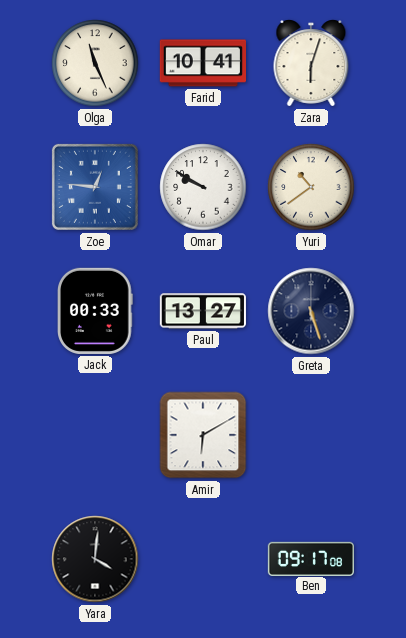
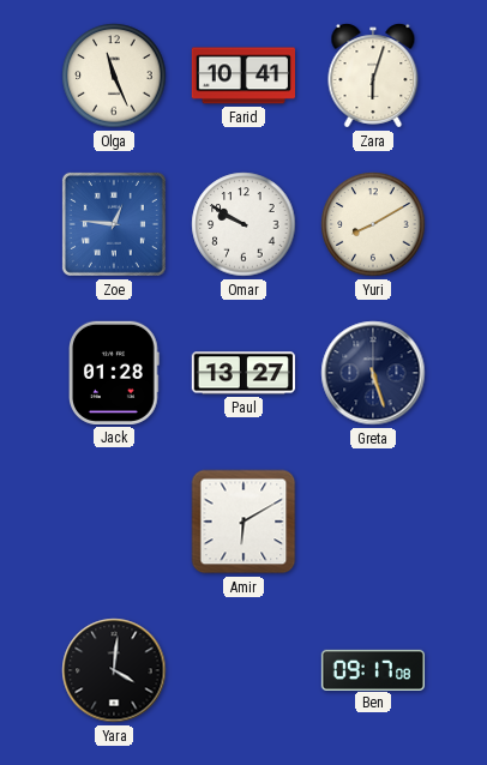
Yuri: 10:39 -> 8:10
Jack: 00:33 -> 01:28
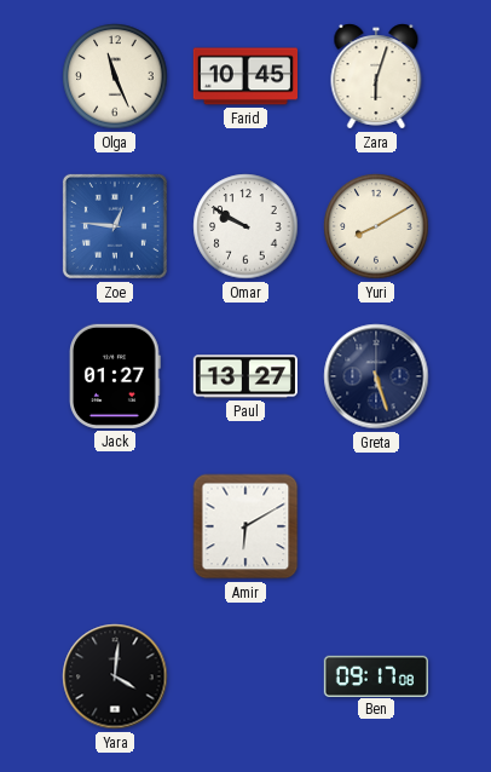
Farid: 10:41 -> 10:45
Jack: 01:28 -> 01:27
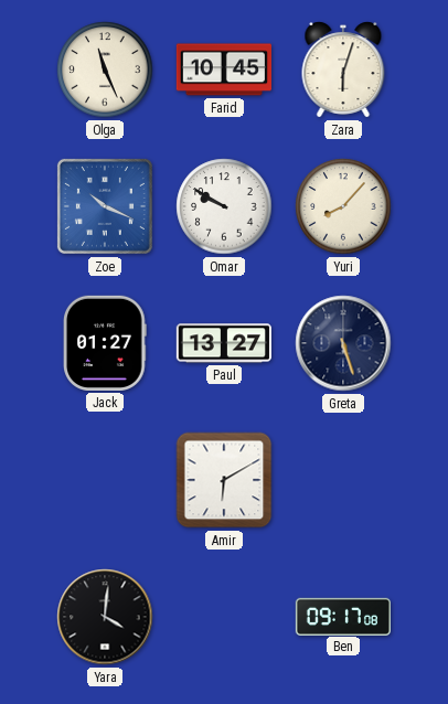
Zoe: 12:46 -> 10:19
Yuri: 8:10 -> 8:07
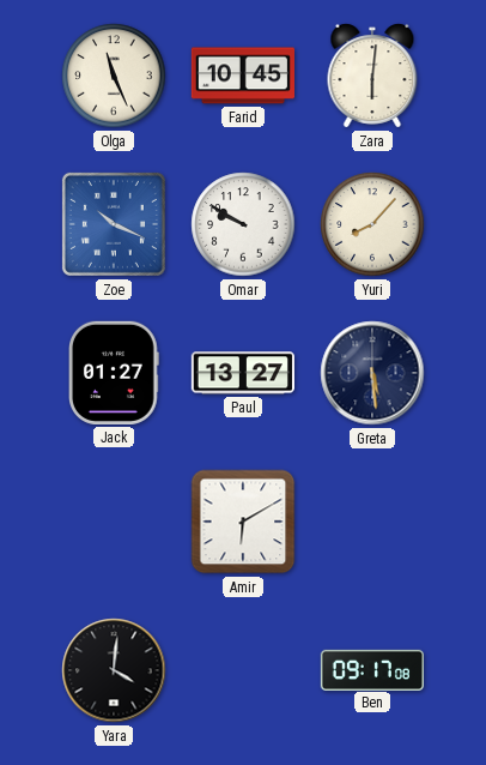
Zara: 6:03 -> 6:01
Greta: 5:27 -> 5:29
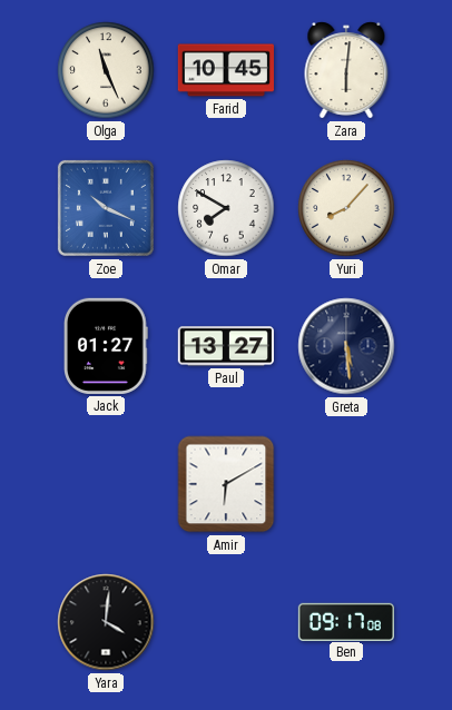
Omar: 9:50 -> 7:50
